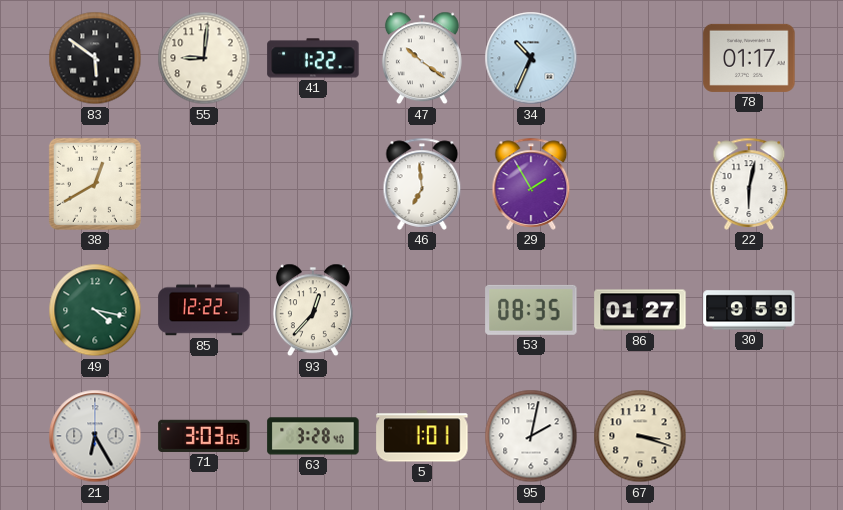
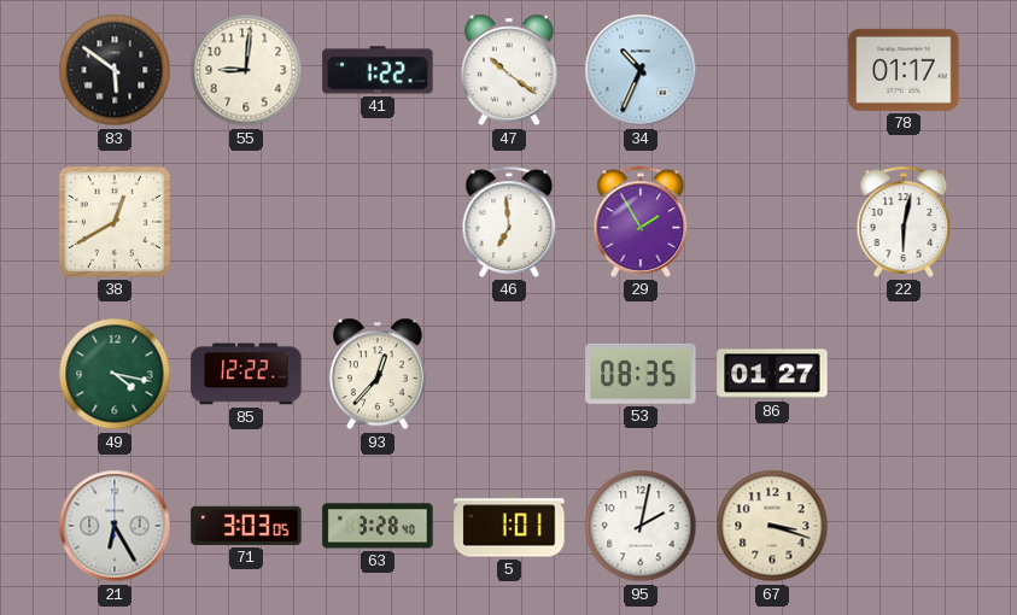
30: 9:59 -> none
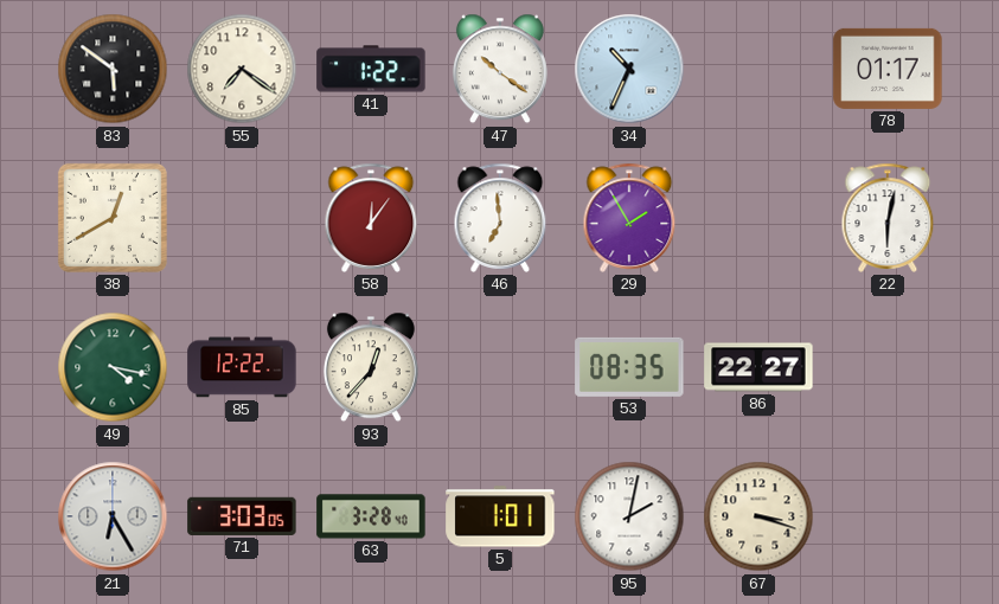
55: 9:01 -> 7:21
58: none -> 12:06
86: 01:27 -> 22:27
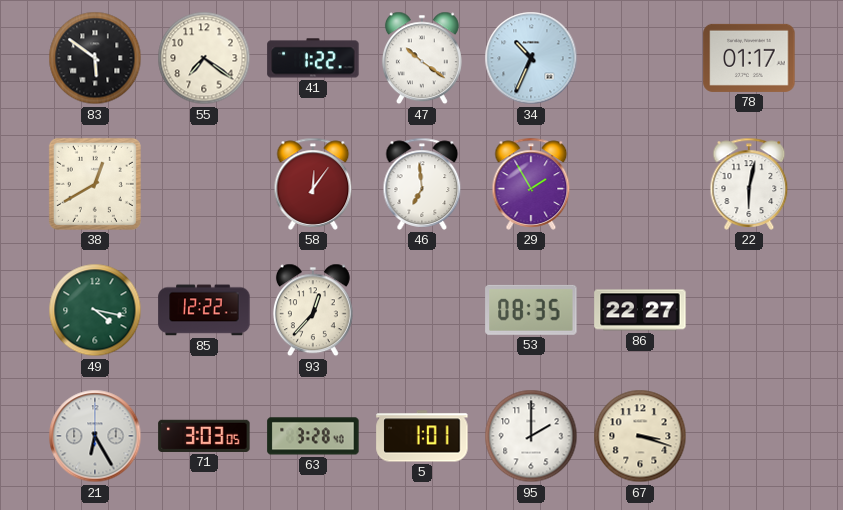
95: 2:02 -> 2:00
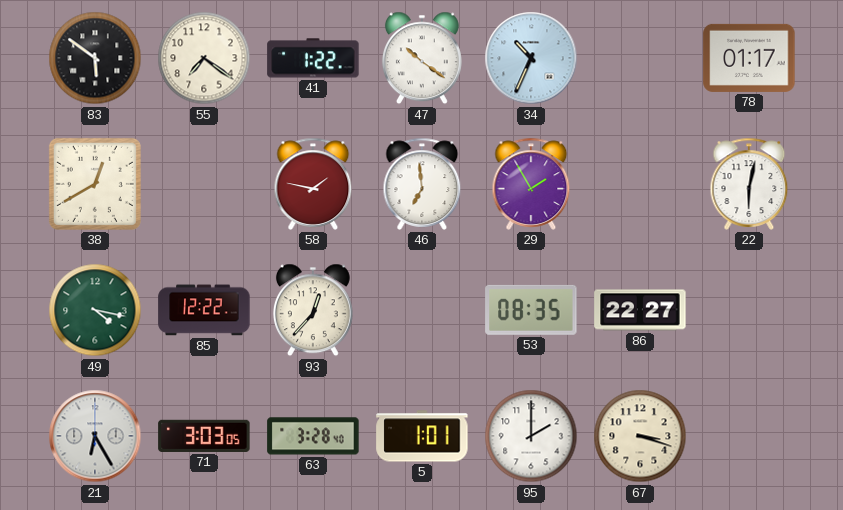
58: 12:06 -> 1:47
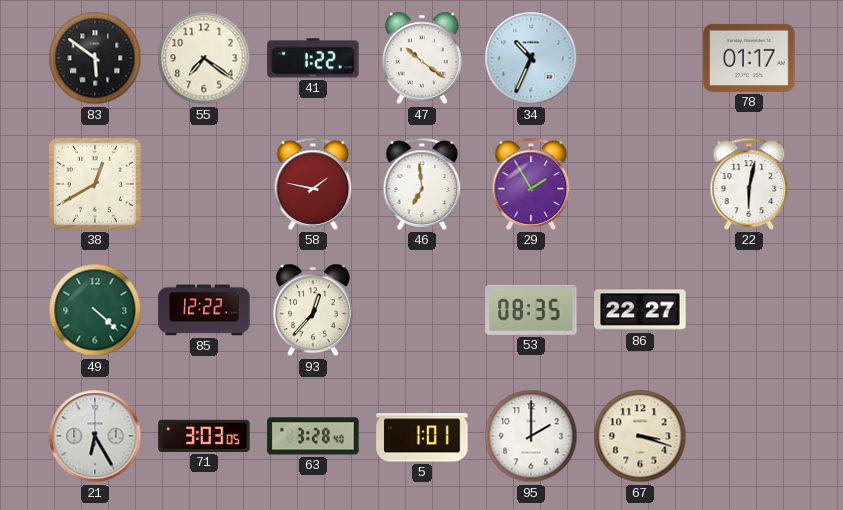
49: 4:17 -> 4:22
